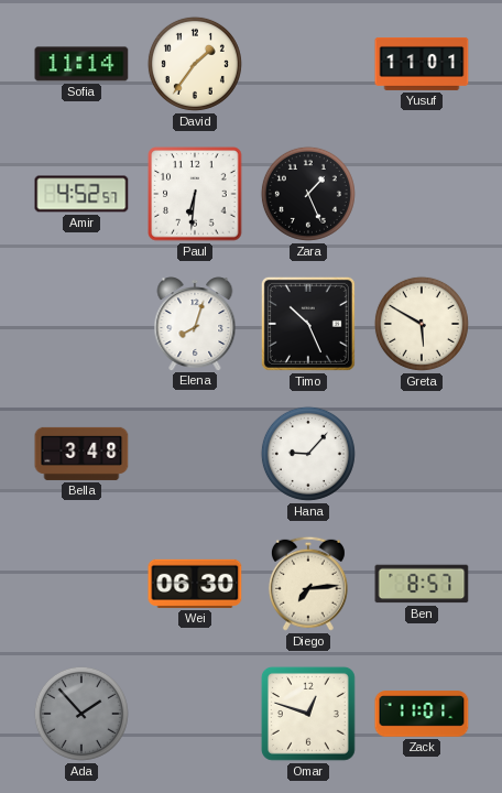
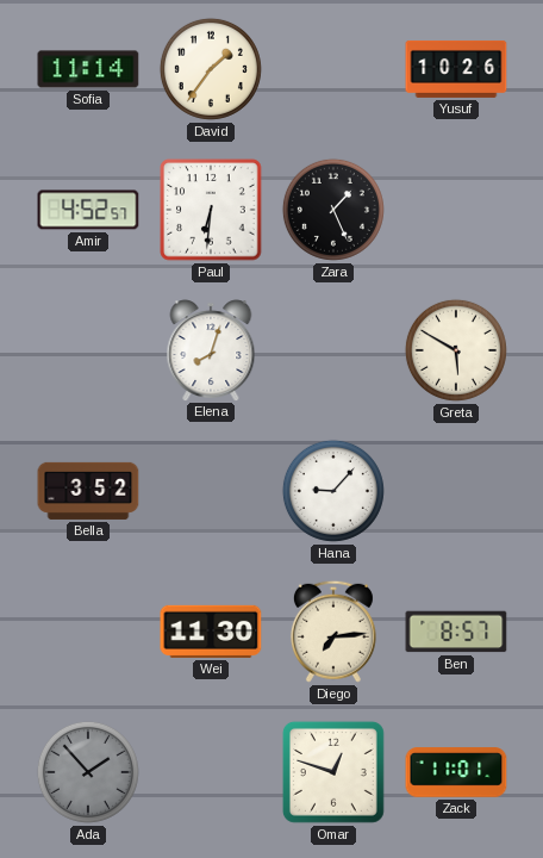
Yusuf: 11:01 -> 10:26
Timo: 10:26 -> none
Bella: 3:48 -> 3:52
Wei: 06:30 -> 11:30
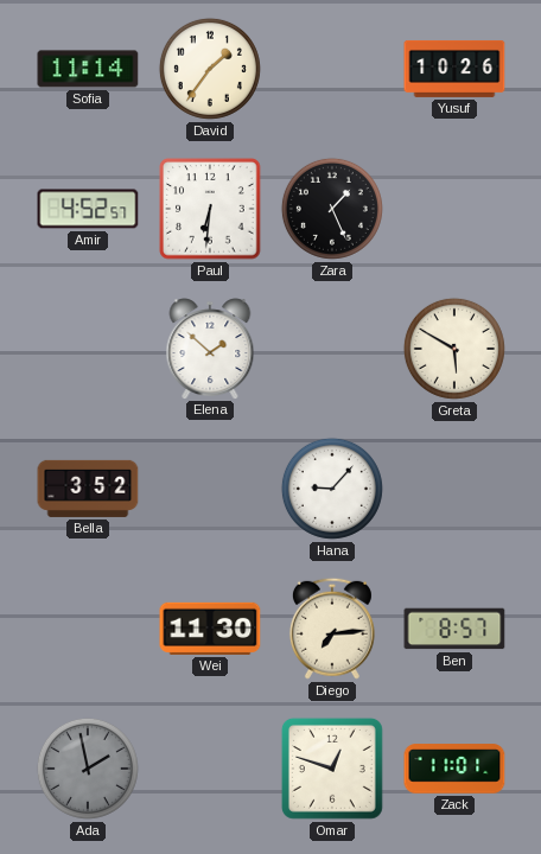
Elena: 8:03 -> 1:52
Ada: 1:53 -> 1:58
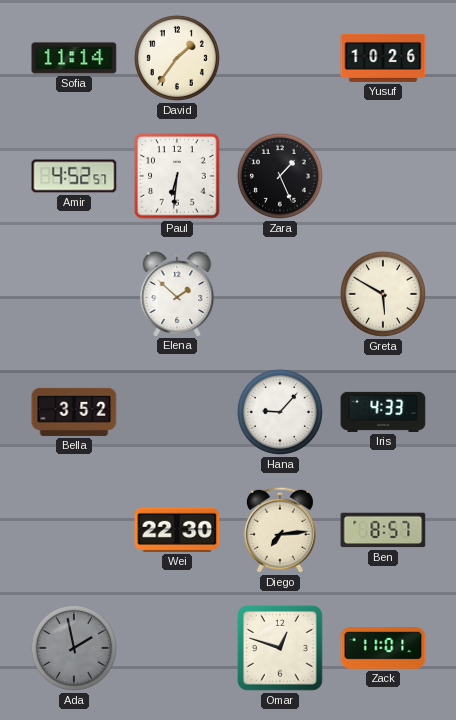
Iris: none -> 4:33
Wei: 11:30 -> 22:30
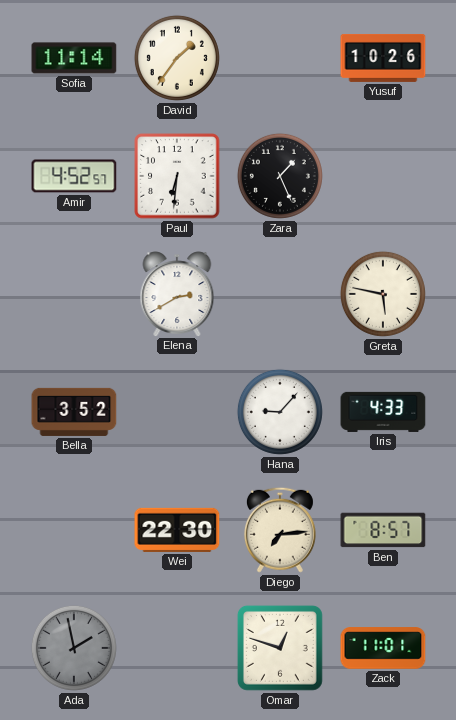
Elena: 1:52 -> 2:40
Greta: 5:50 -> 5:47
